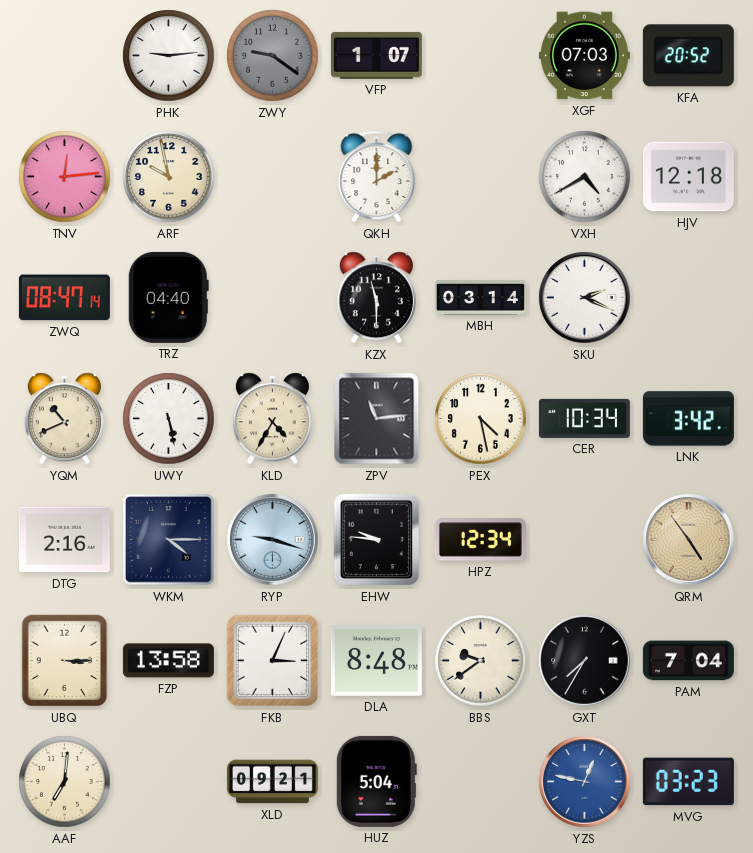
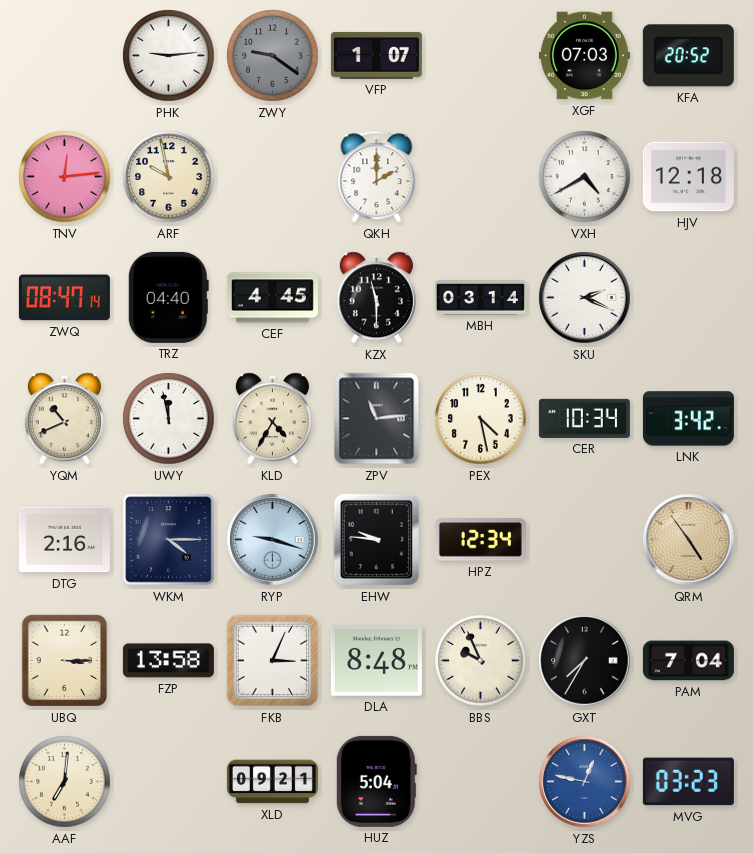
CEF: none -> 4:45
UWY: 5:28 -> 11:58
BBS: 9:39 -> 9:56
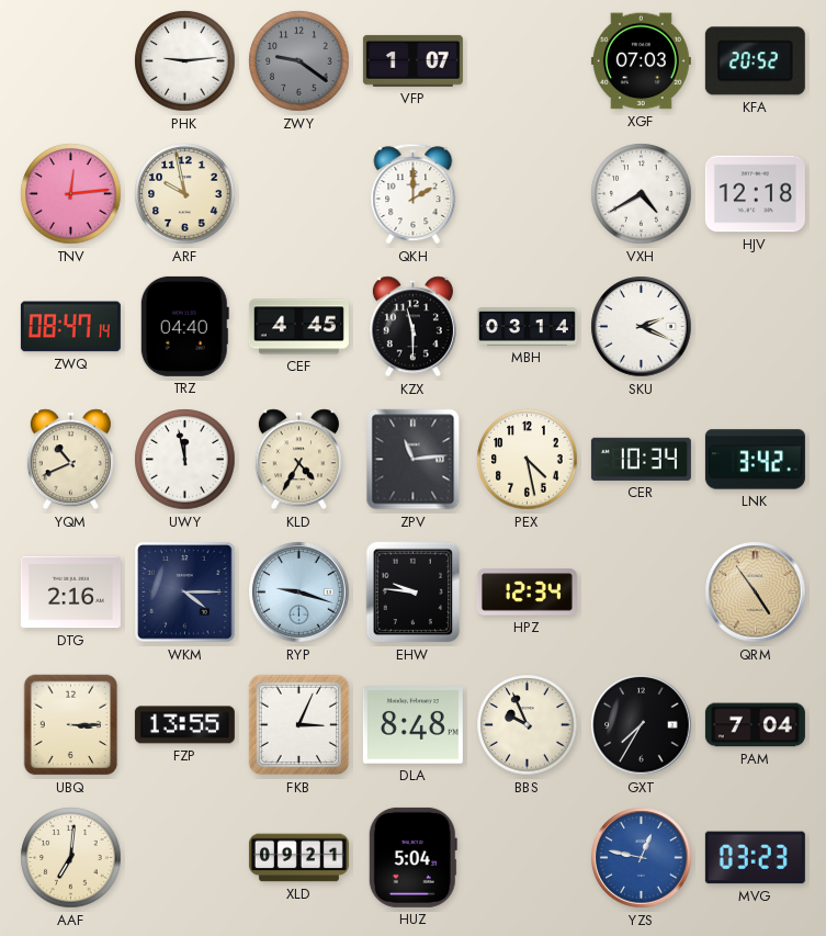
FZP: 13:58 -> 13:55
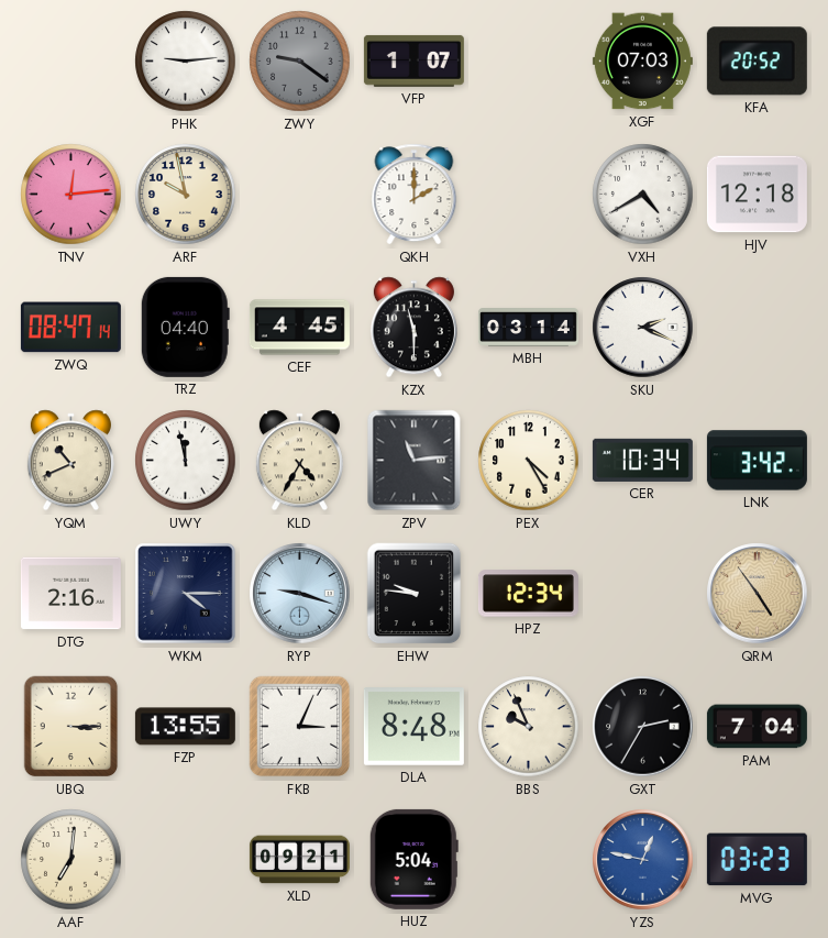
PEX: 4:28 -> 4:25
GXT: 7:35 -> 2:35
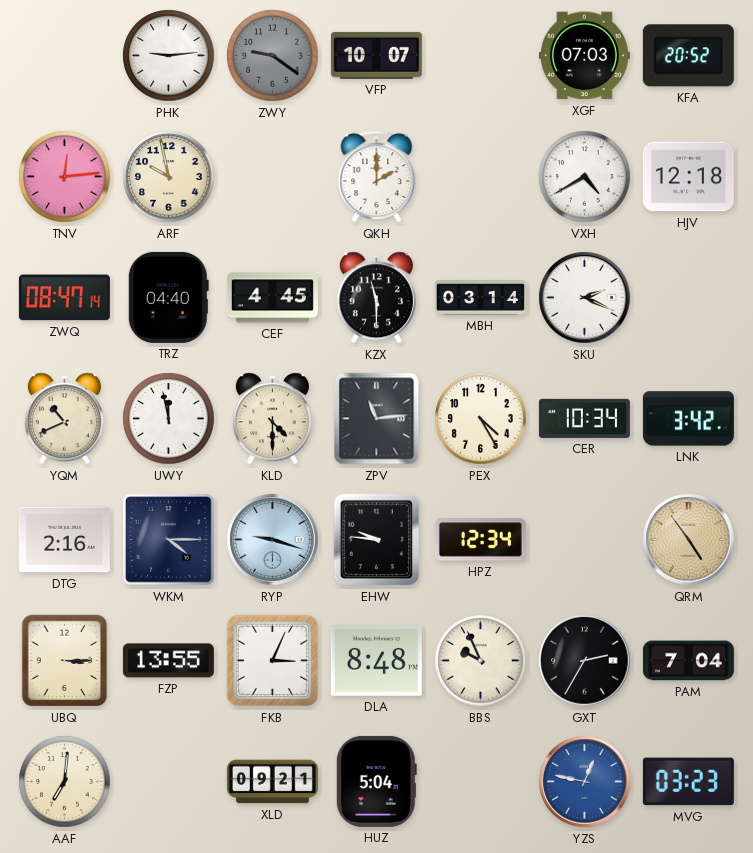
VFP: 1:07 -> 10:07
KLD: 4:35 -> 4:30
